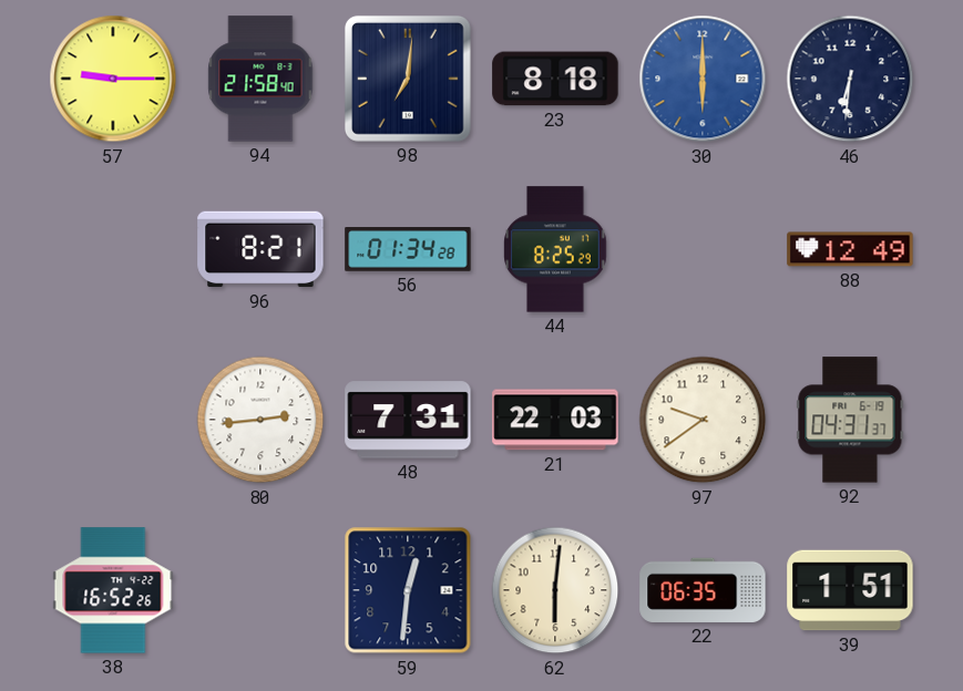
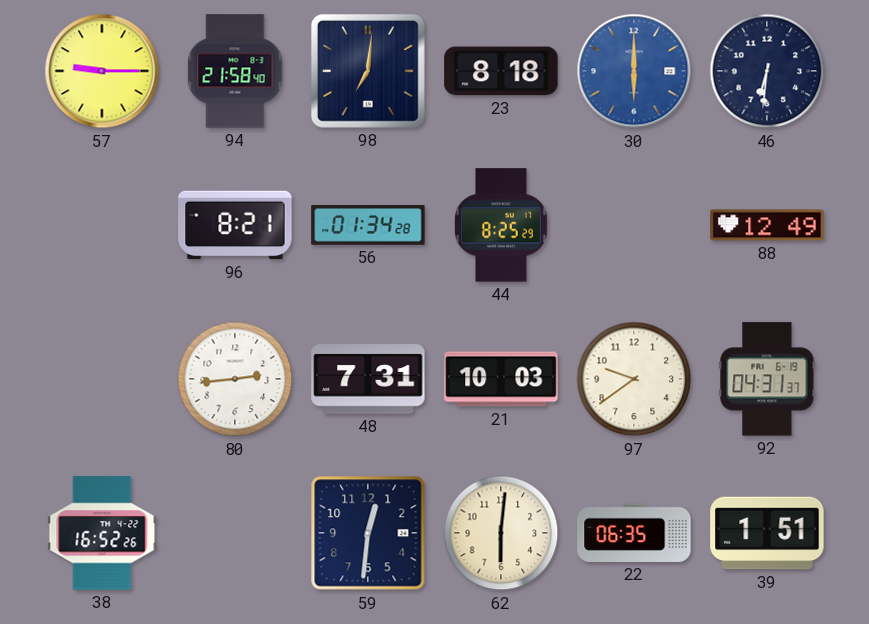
21: 22:03 -> 10:03
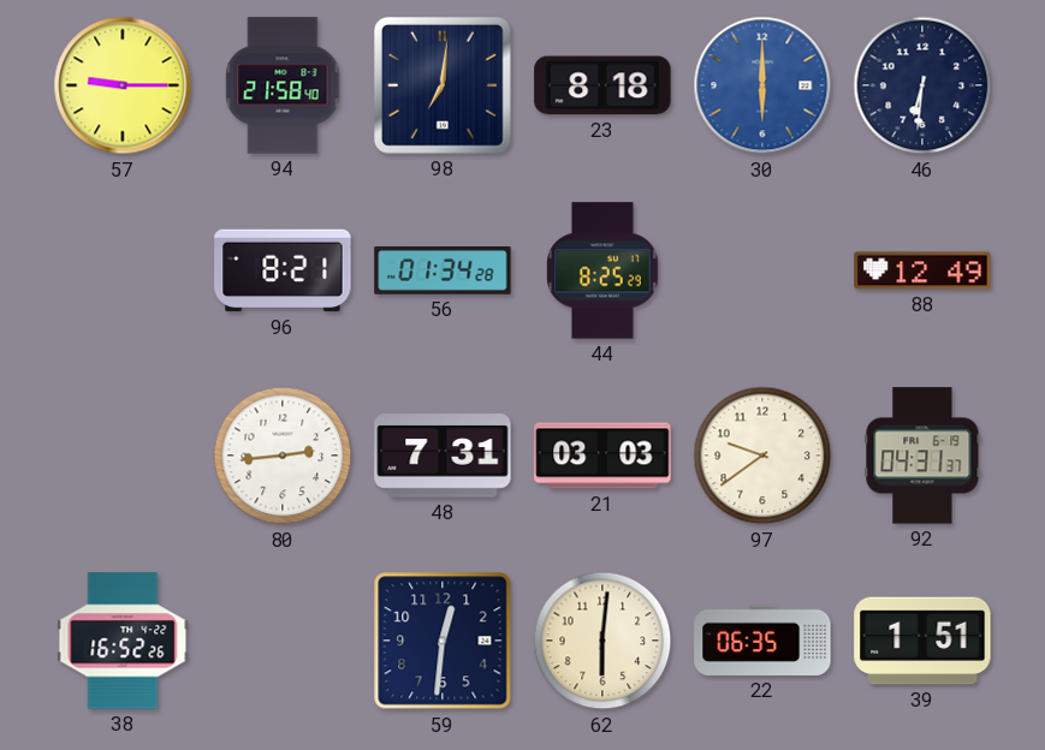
21: 10:03 -> 03:03
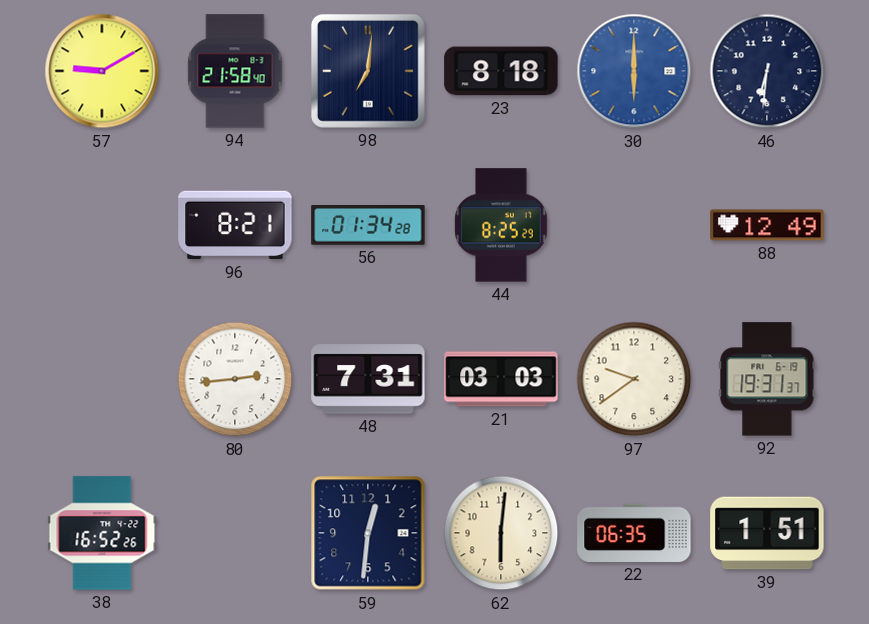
57: 9:15 -> 9:10
92: 04:31 -> 19:31
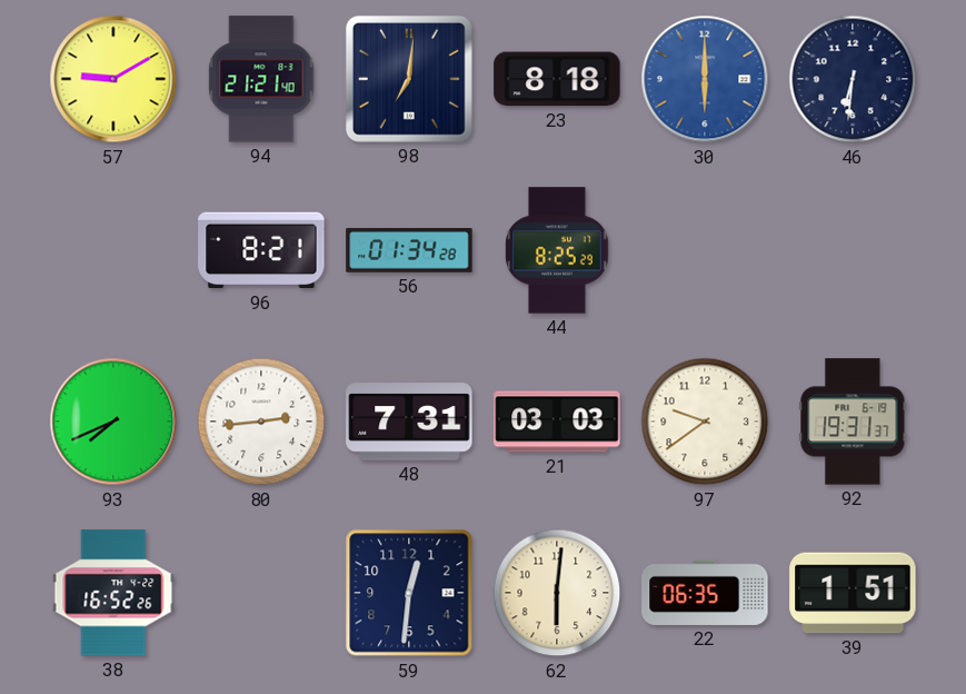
94: 21:58 -> 21:21
88: 12:49 -> none
93: none -> 7:41
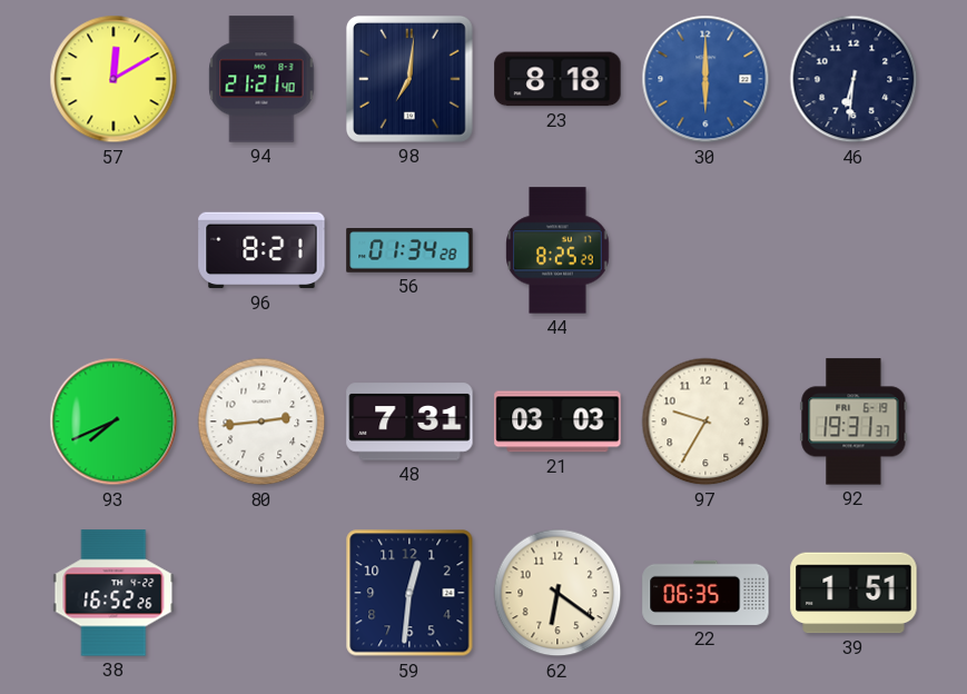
57: 9:10 -> 12:10
97: 9:39 -> 9:35
62: 6:01 -> 6:21
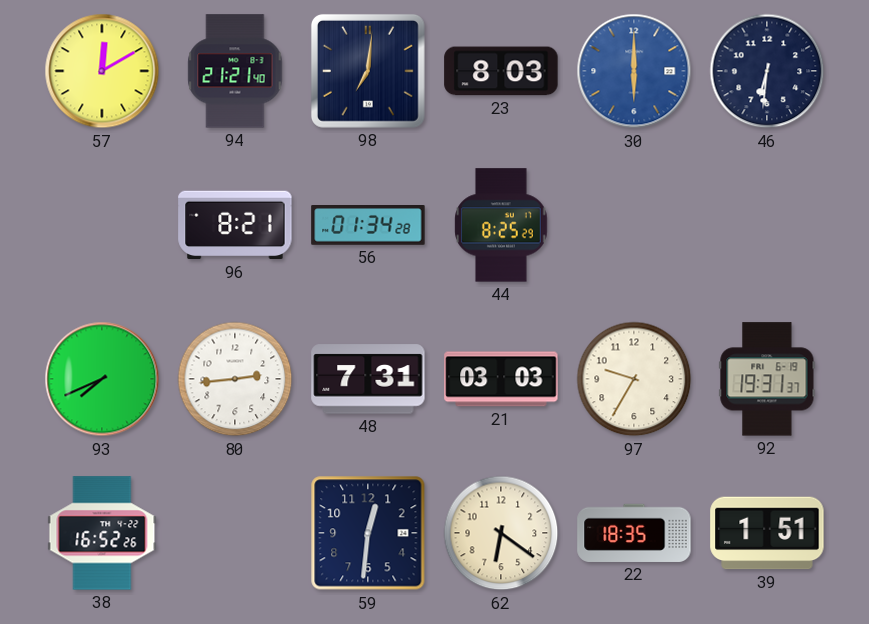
23: 8:18 -> 8:03
22: 06:35 -> 18:35
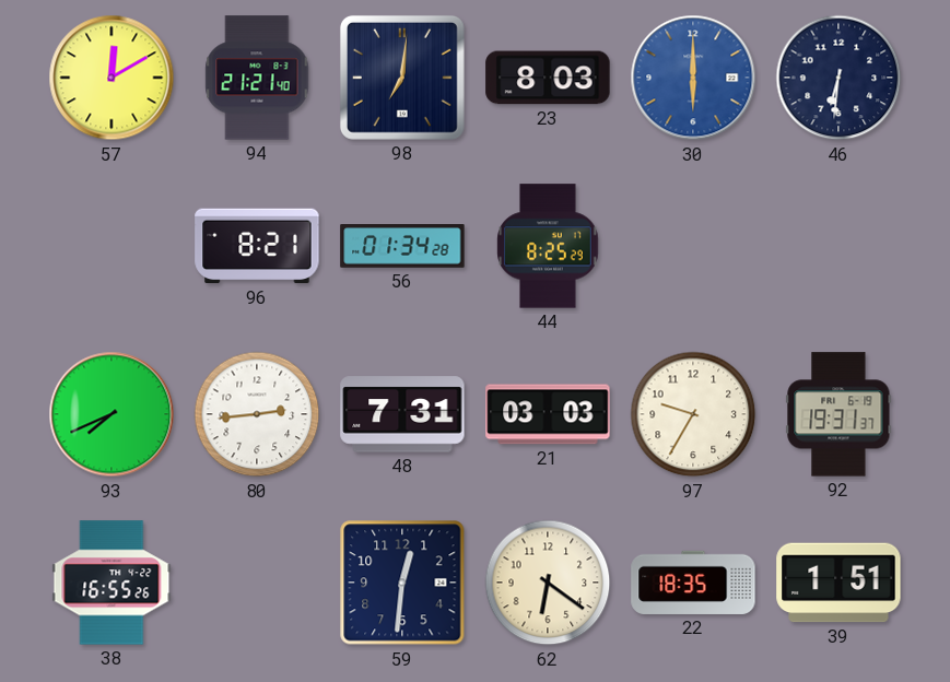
38: 16:52 -> 16:55
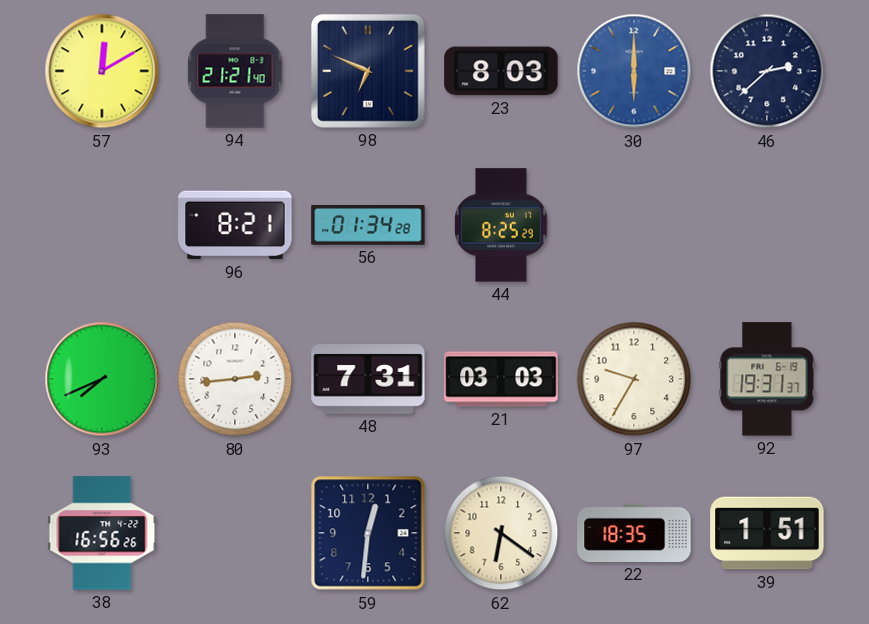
98: 7:01 -> 6:49
46: 6:31 -> 2:38
38: 16:55 -> 16:56
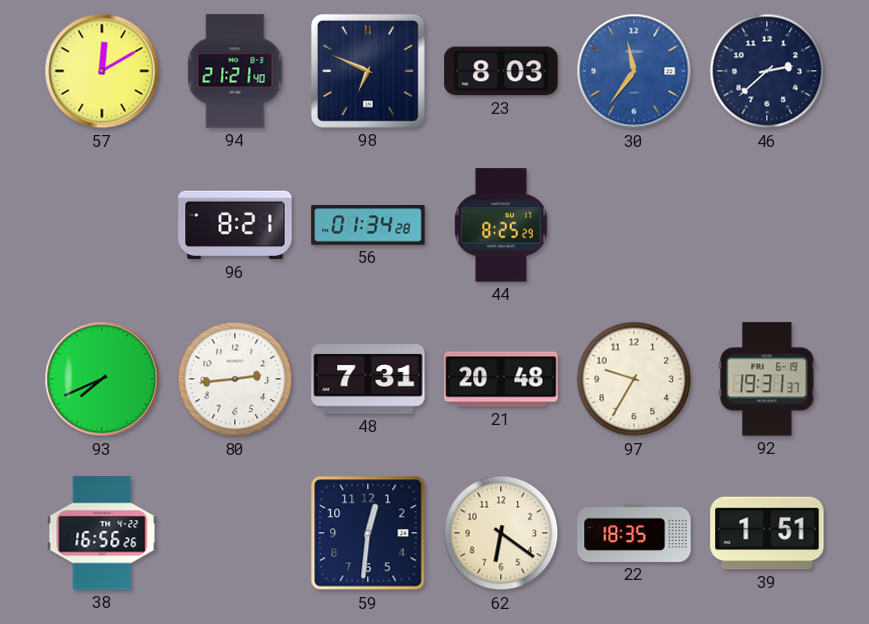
30: 6:00 -> 11:36
21: 03:03 -> 20:48
